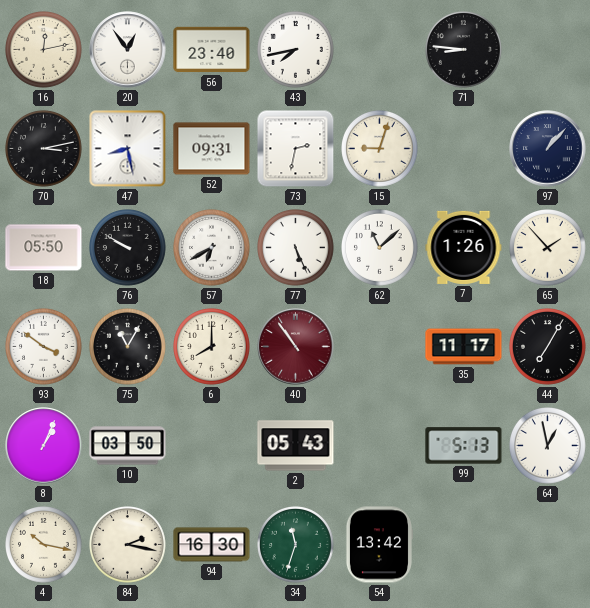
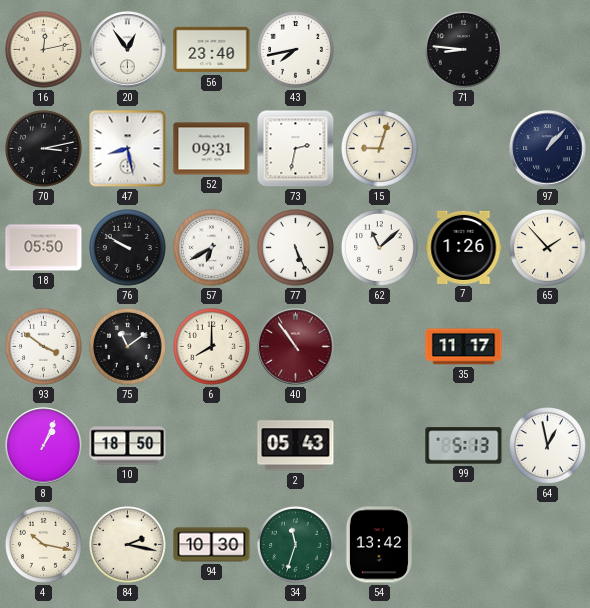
75: 11:05 -> 11:09
44: 7:05 -> none
10: 03:50 -> 18:50
94: 16:30 -> 10:30
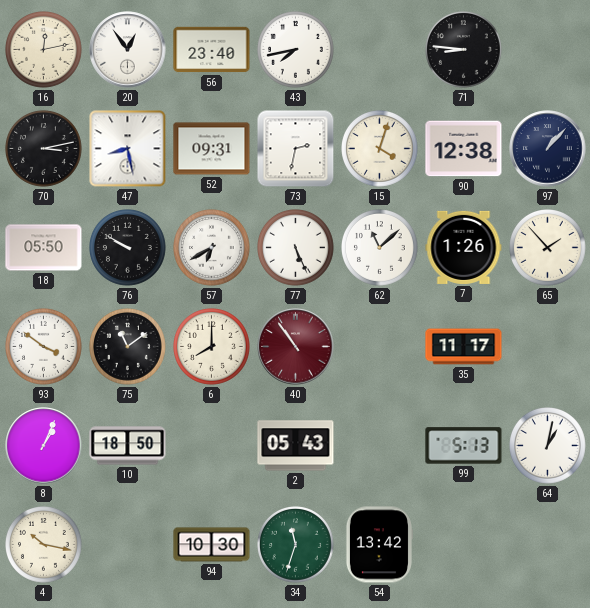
15: 9:03 -> 4:03
90: none -> 12:38
64: 12:58 -> 1:02
84: 2:17 -> none
